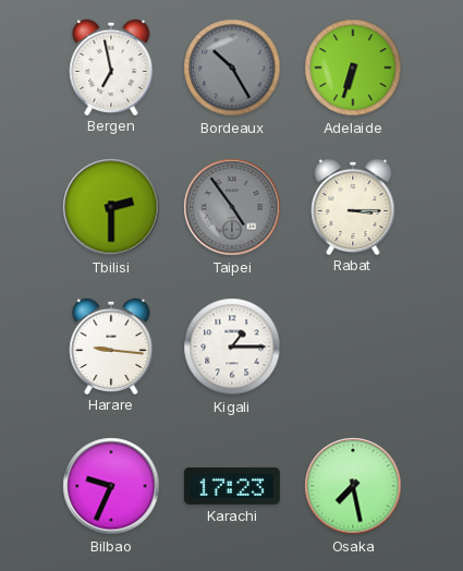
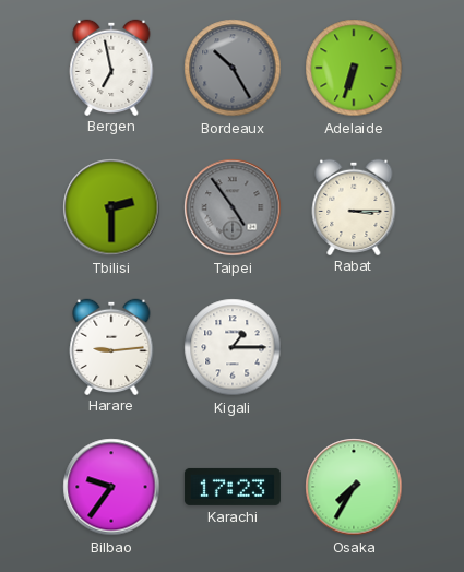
Harare: 9:16 -> 9:14
Bilbao: 9:34 -> 9:36
Osaka: 7:28 -> 7:35
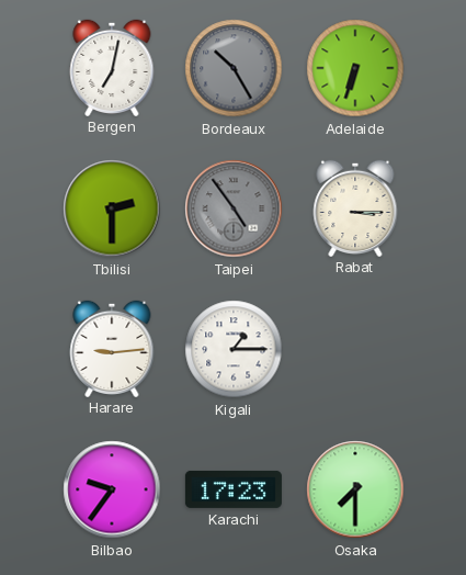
Bergen: 6:58 -> 7:02
Osaka: 7:35 -> 7:30
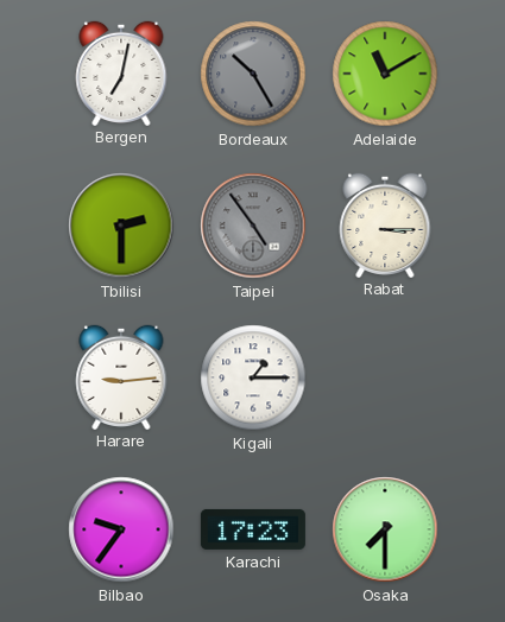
Adelaide: 6:33 -> 11:10
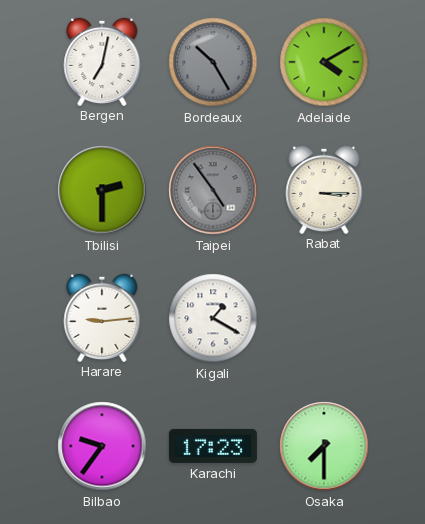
Adelaide: 11:10 -> 4:10
Kigali: 1:15 -> 1:20
